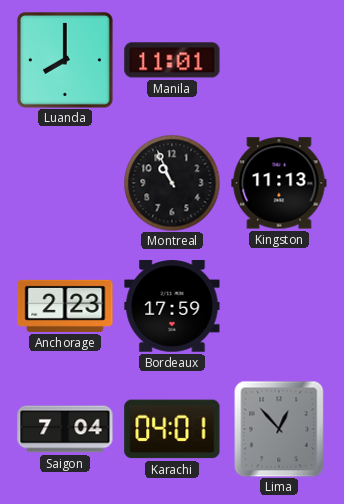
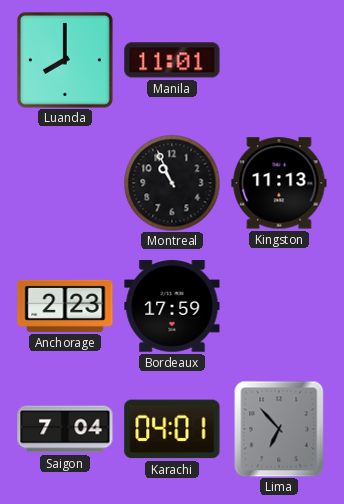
Lima: 12:53 -> 6:53
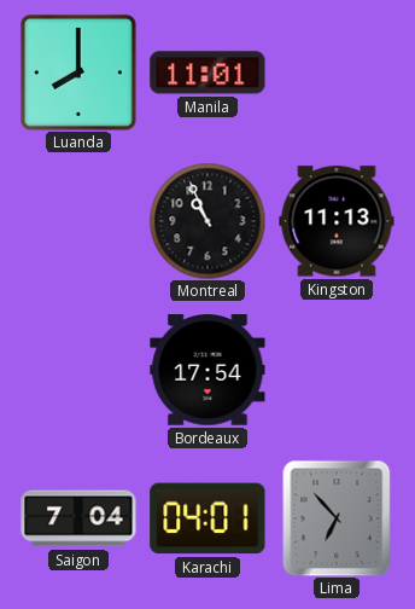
Anchorage: 2:23 -> none
Bordeaux: 17:59 -> 17:54
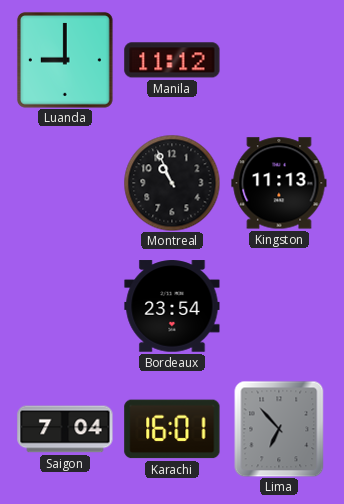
Luanda: 8:00 -> 9:00
Manila: 11:01 -> 11:12
Bordeaux: 17:54 -> 23:54
Karachi: 04:01 -> 16:01
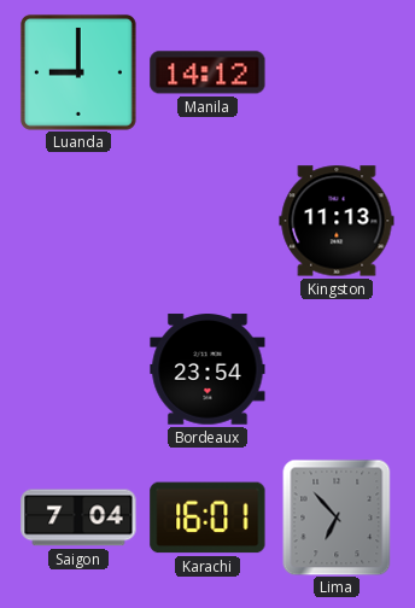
Manila: 11:12 -> 14:12
Montreal: 10:56 -> none
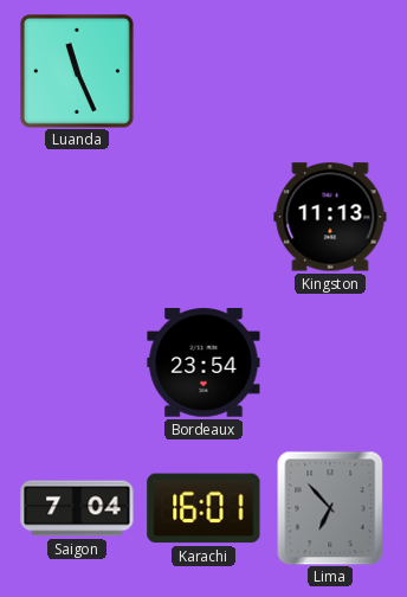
Luanda: 9:00 -> 11:26
Manila: 14:12 -> none
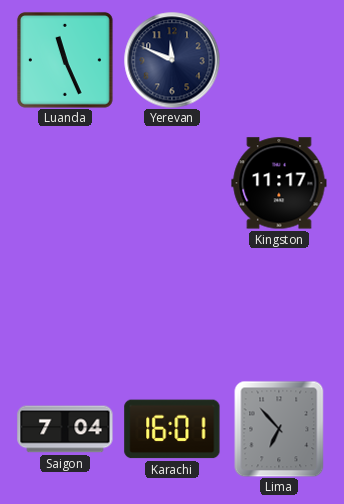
Yerevan: none -> 11:49
Kingston: 11:13 -> 11:17
Bordeaux: 23:54 -> none
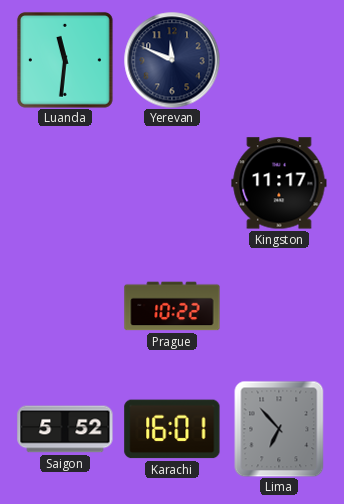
Luanda: 11:26 -> 11:31
Prague: none -> 10:22
Saigon: 7:04 -> 5:52
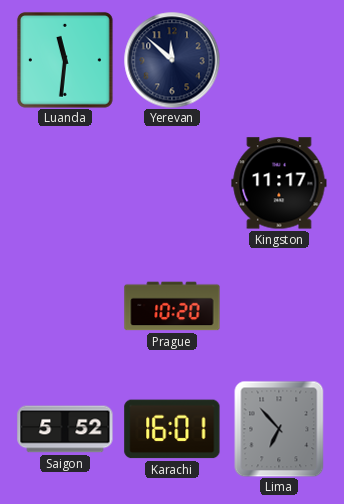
Yerevan: 11:49 -> 11:52
Prague: 10:22 -> 10:20
